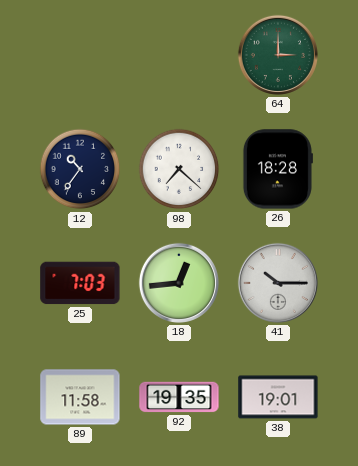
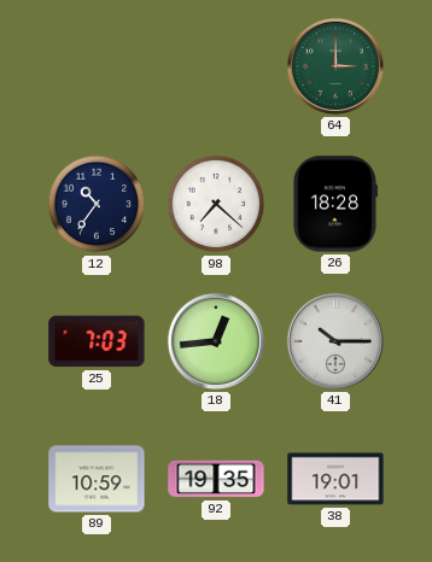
89: 11:58 -> 10:59
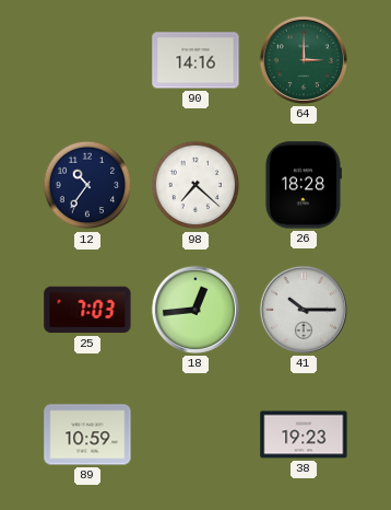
90: none -> 14:16
92: 19:35 -> none
38: 19:01 -> 19:23
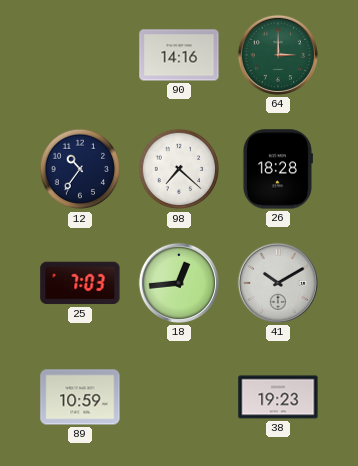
41: 10:15 -> 10:10
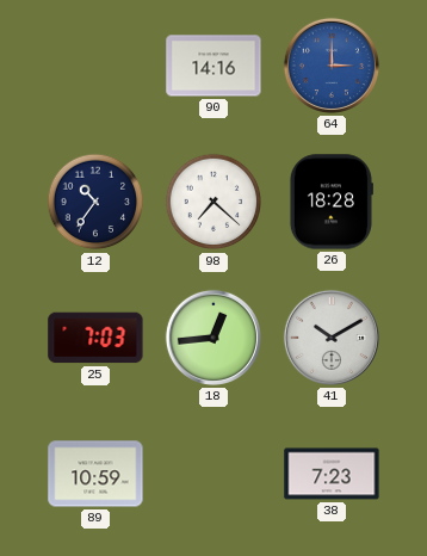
64 dial: green -> blue
38: 19:23 -> 7:23
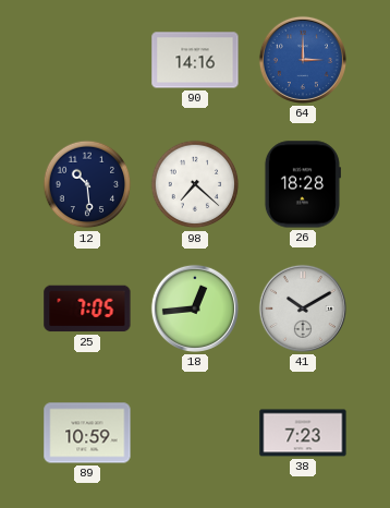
12: 10:36 -> 10:29
25: 7:03 -> 7:05
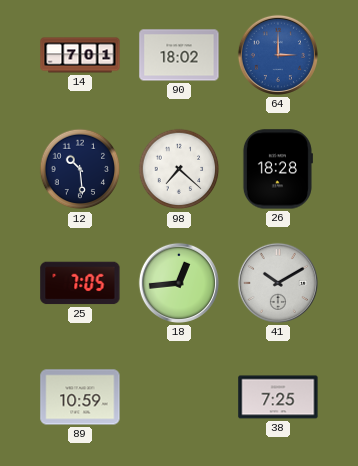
14: none -> 7:01
90: 14:16 -> 18:02
38: 7:23 -> 7:25
